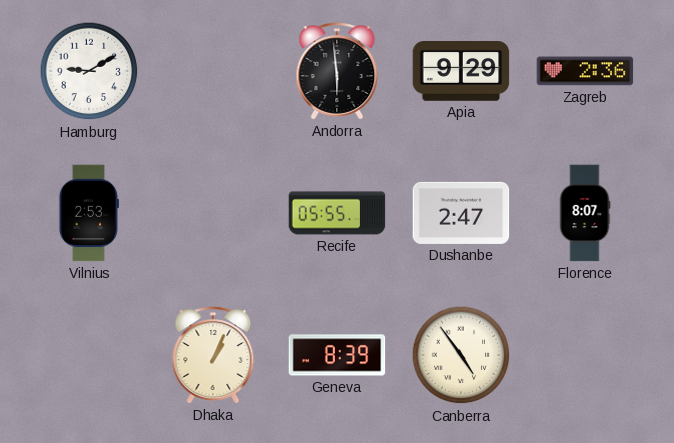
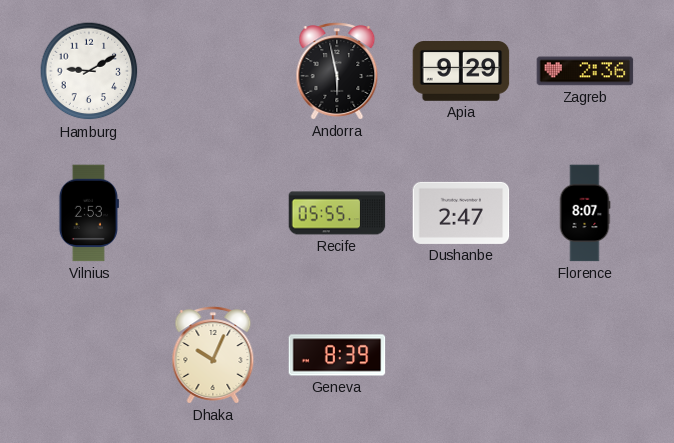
Andorra: 5:59 -> 5:58
Dhaka: 1:04 -> 10:04
Canberra: 4:54 -> none
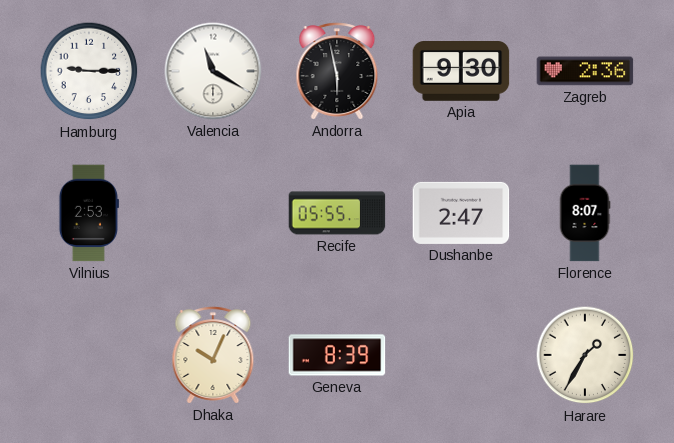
Hamburg: 9:10 -> 9:15
Valencia: none -> 11:20
Apia: 9:29 -> 9:30
Harare: none -> 1:35
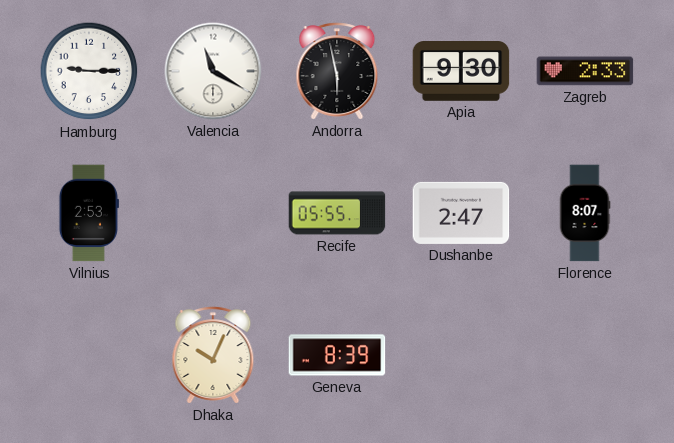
Zagreb: 2:36 -> 2:33
Harare: 1:35 -> none
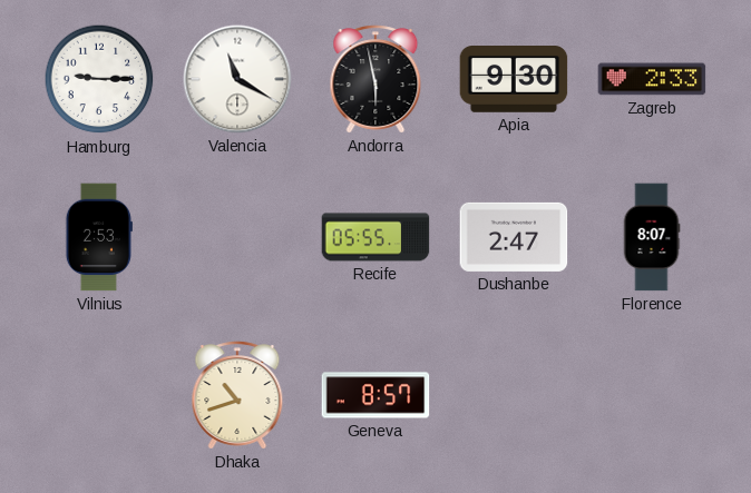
Dhaka: 10:04 -> 10:42
Geneva: 8:39 -> 8:57
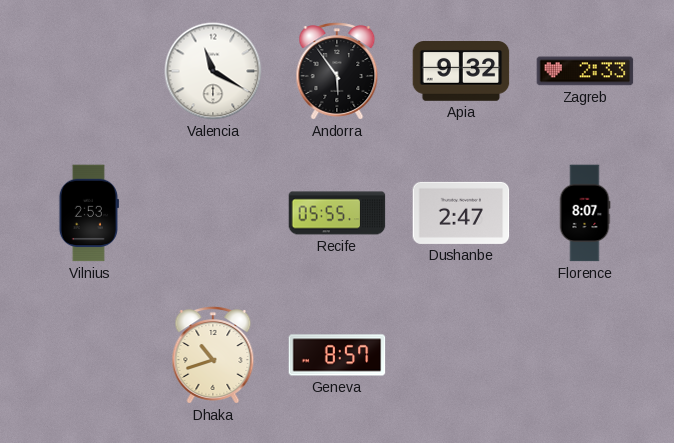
Hamburg: 9:15 -> none
Andorra: 5:58 -> 5:54
Apia: 9:30 -> 9:32
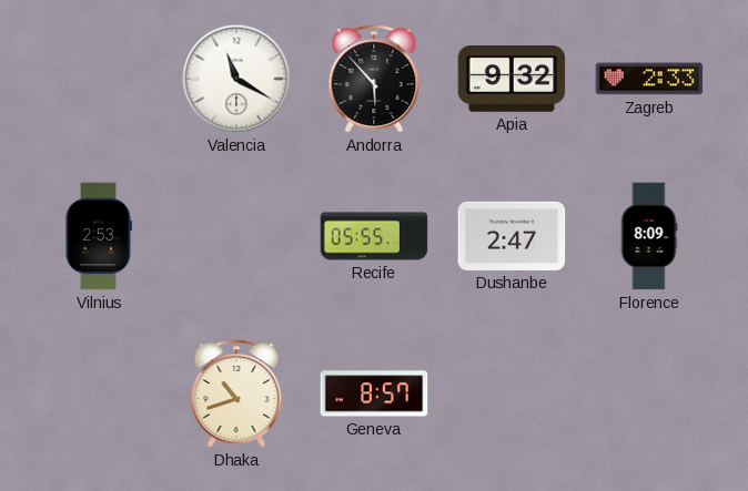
Andorra: 5:54 -> 5:53
Florence: 8:07 -> 8:09
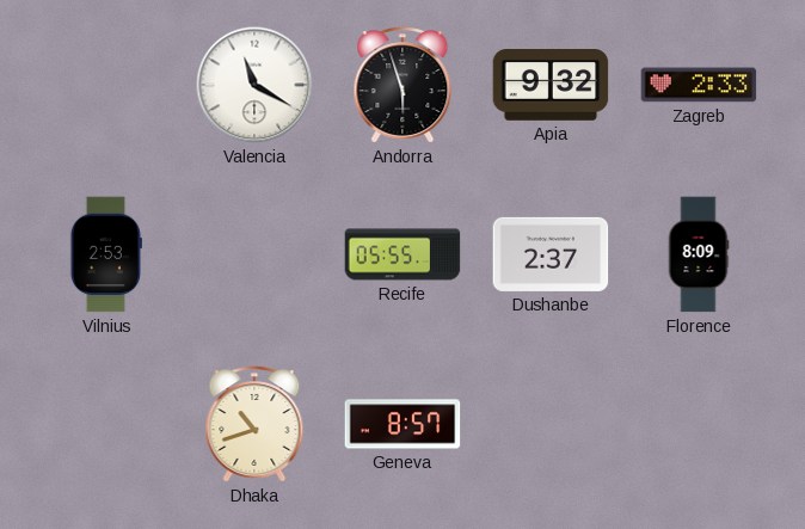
Andorra: 5:53 -> 5:57
Dushanbe: 2:47 -> 2:37
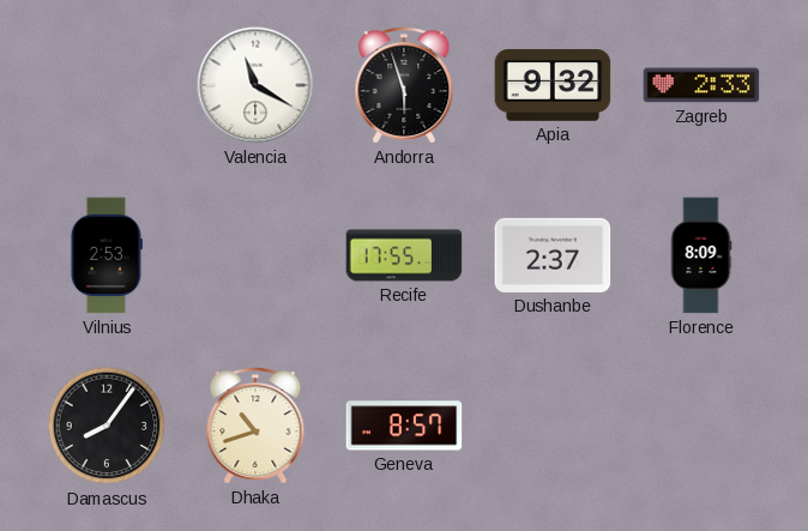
Recife: 05:55 -> 17:55
Damascus: none -> 8:06
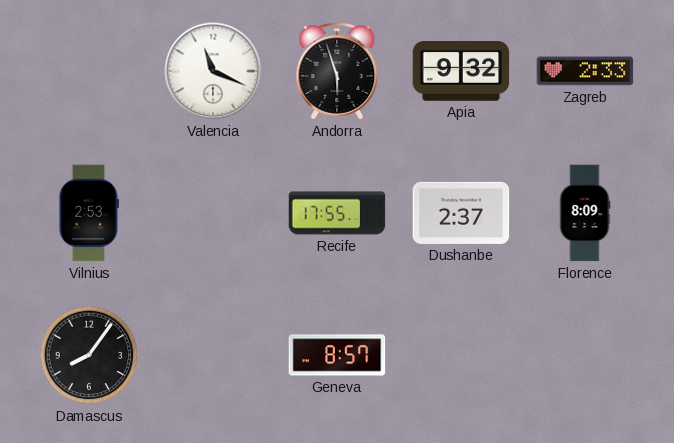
Valencia: 11:20 -> 11:19
Dhaka: 10:42 -> none
